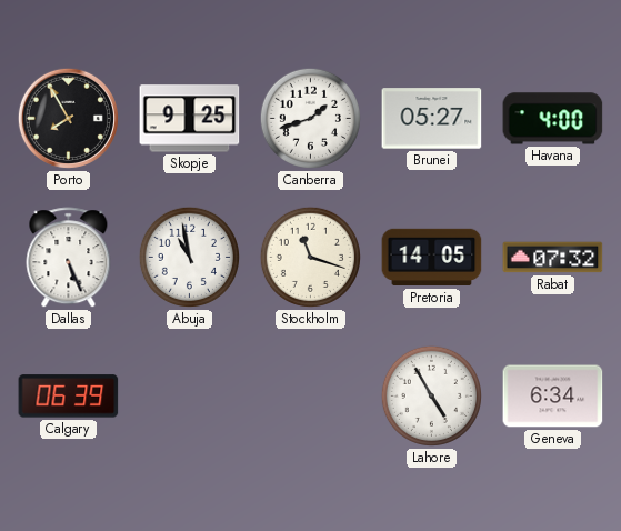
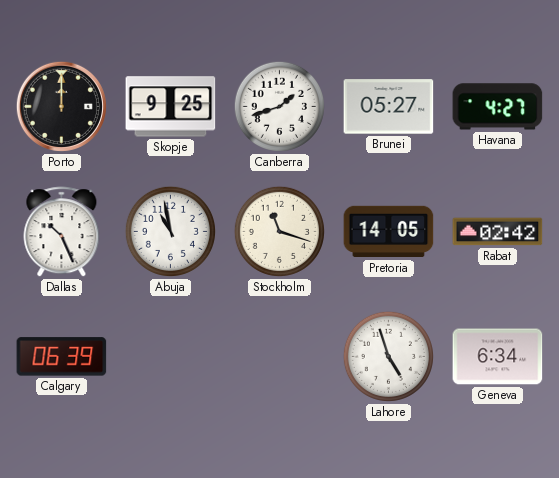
Porto: 7:55 -> 12:00
Havana: 4:00 -> 4:27
Dallas: 5:26 -> 10:26
Rabat: 07:32 -> 02:42
Lahore: 4:55 -> 4:57
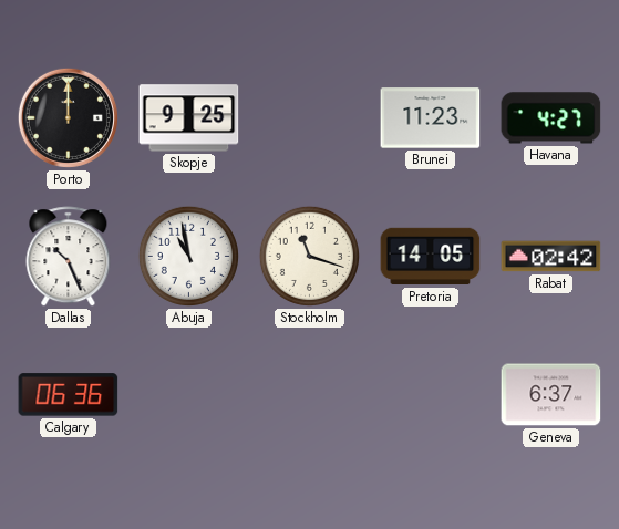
Canberra: 1:42 -> none
Brunei: 05:27 -> 11:23
Calgary: 06:39 -> 06:36
Lahore: 4:57 -> none
Geneva: 6:34 -> 6:37
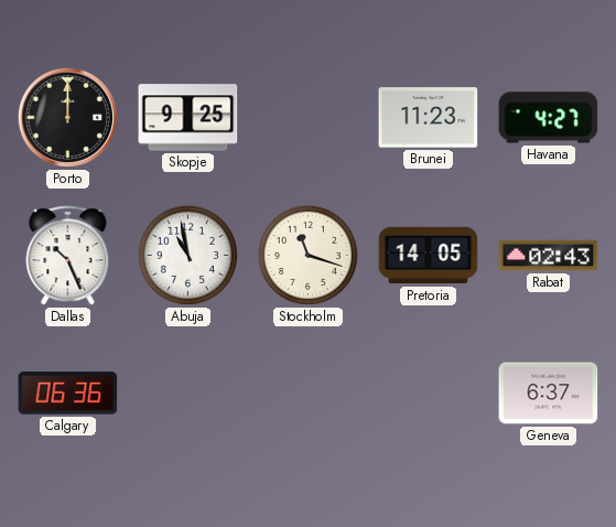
Rabat: 02:42 -> 02:43
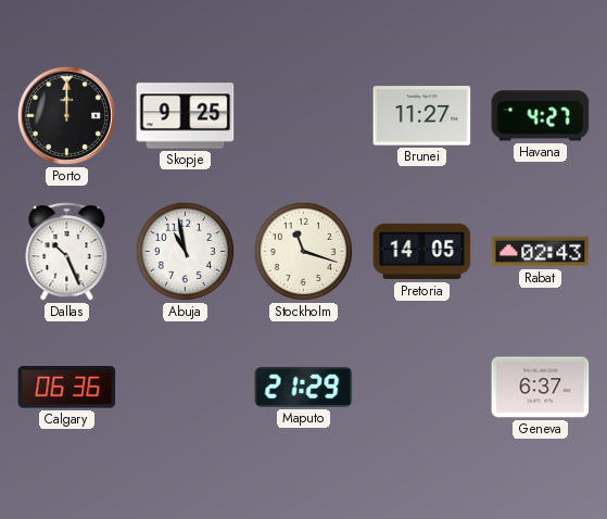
Brunei: 11:23 -> 11:27
Maputo: none -> 21:29
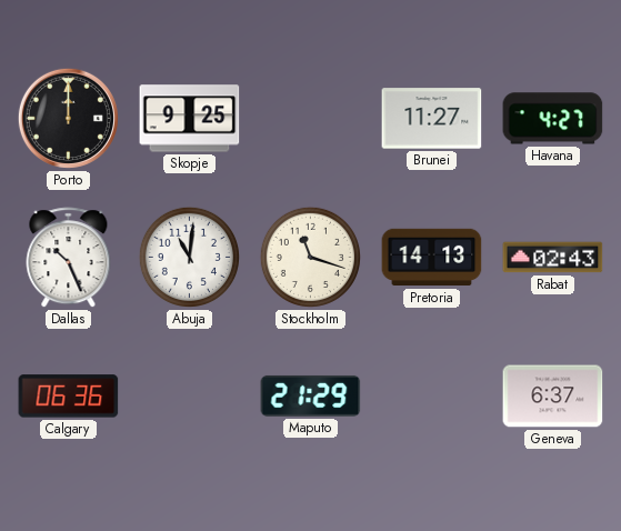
Abuja: 10:58 -> 11:01
Pretoria: 14:05 -> 14:13
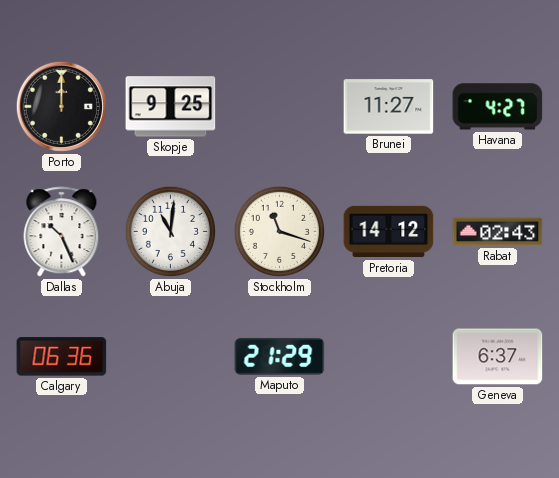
Pretoria: 14:13 -> 14:12
